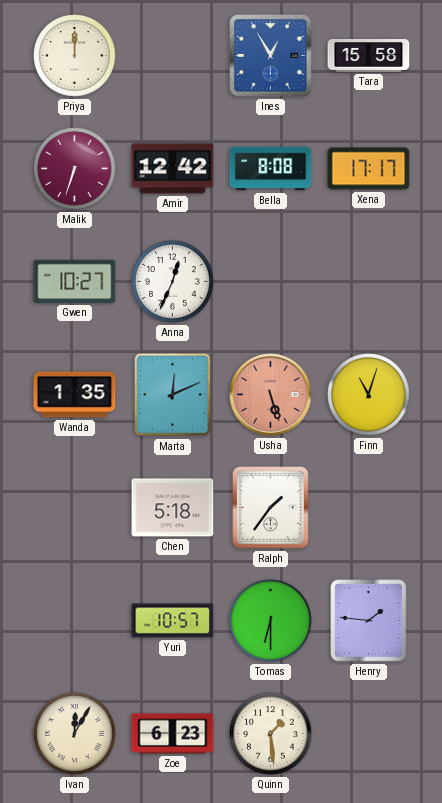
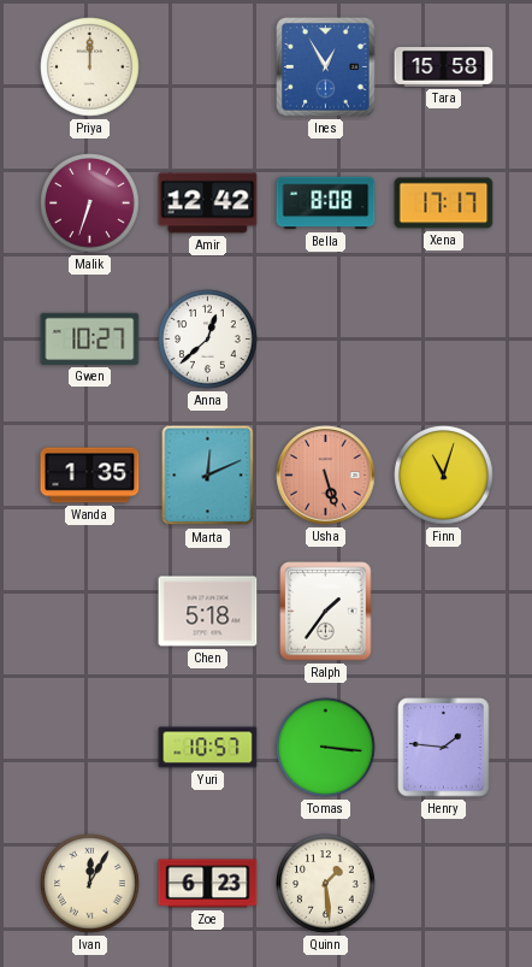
Anna: 12:34 -> 12:38
Tomas: 6:30 -> 3:16
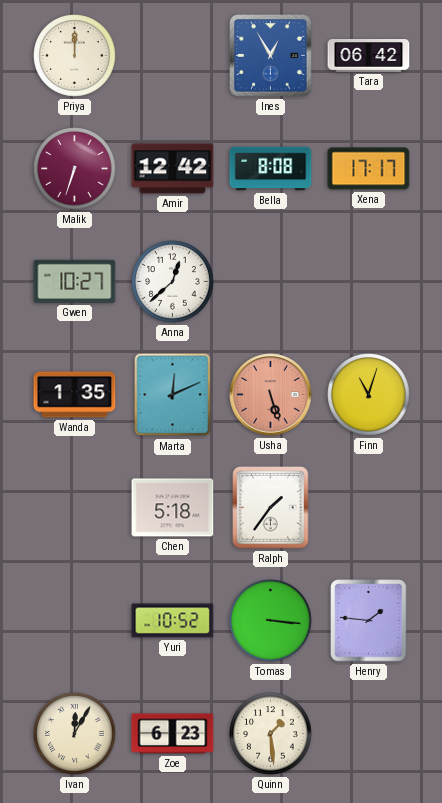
Tara: 15:58 -> 06:42
Yuri: 10:57 -> 10:52
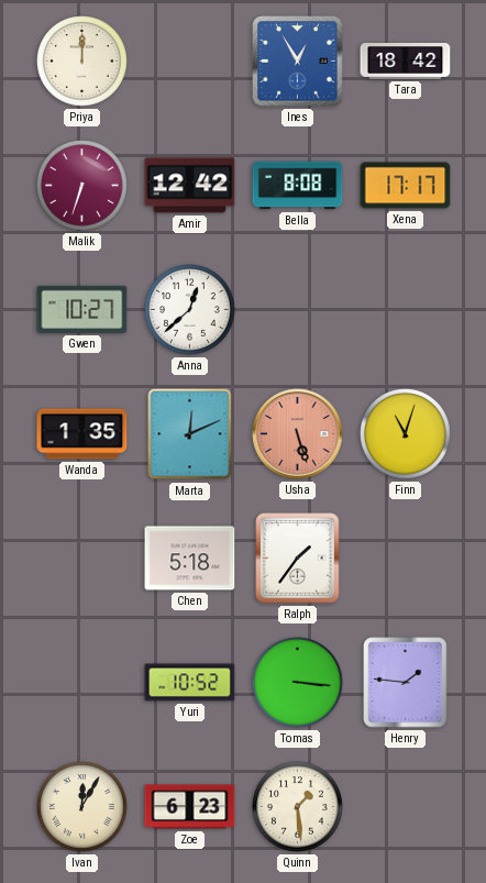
Tara: 06:42 -> 18:42
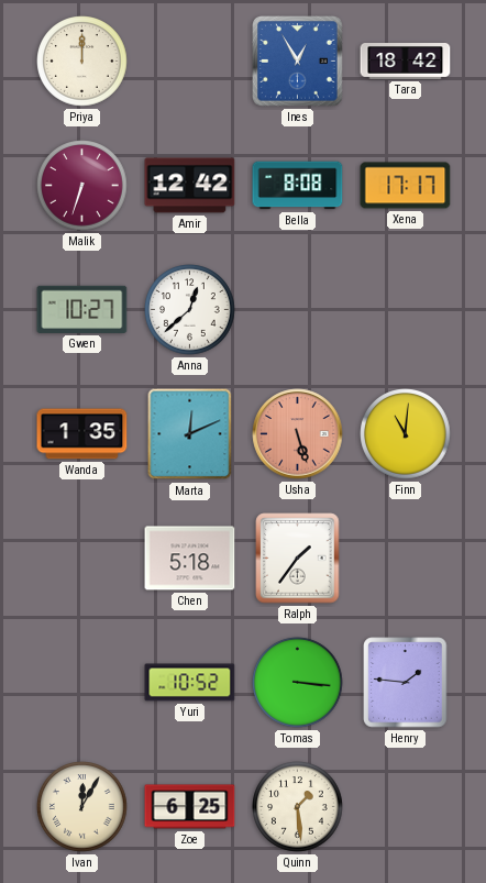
Finn: 11:03 -> 11:01
Zoe: 6:23 -> 6:25
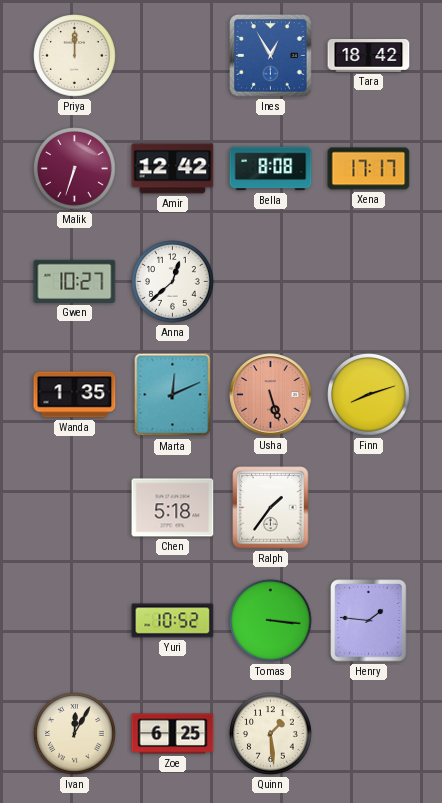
Finn: 11:01 -> 8:12
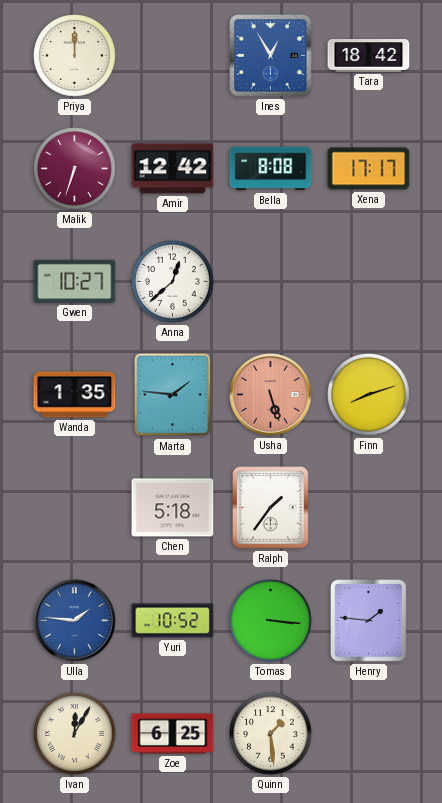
Marta: 12:11 -> 1:46
Ulla: none -> 1:46
